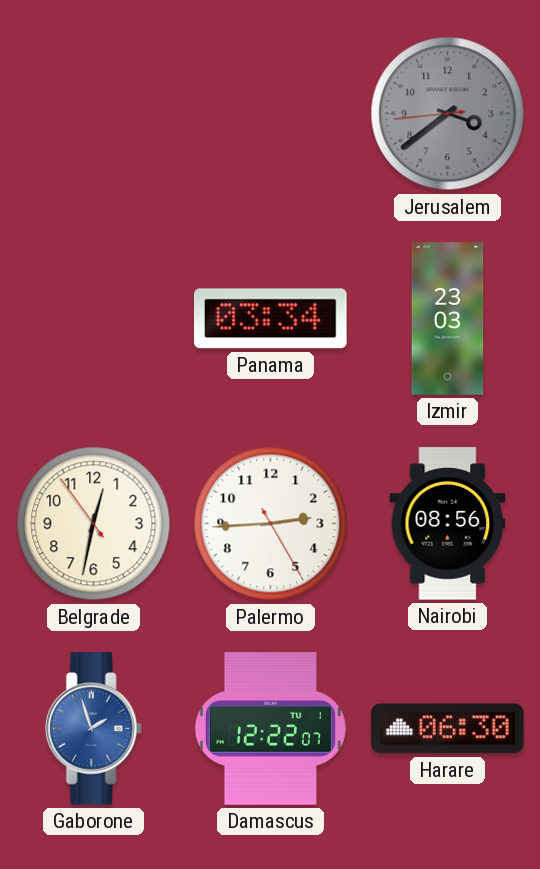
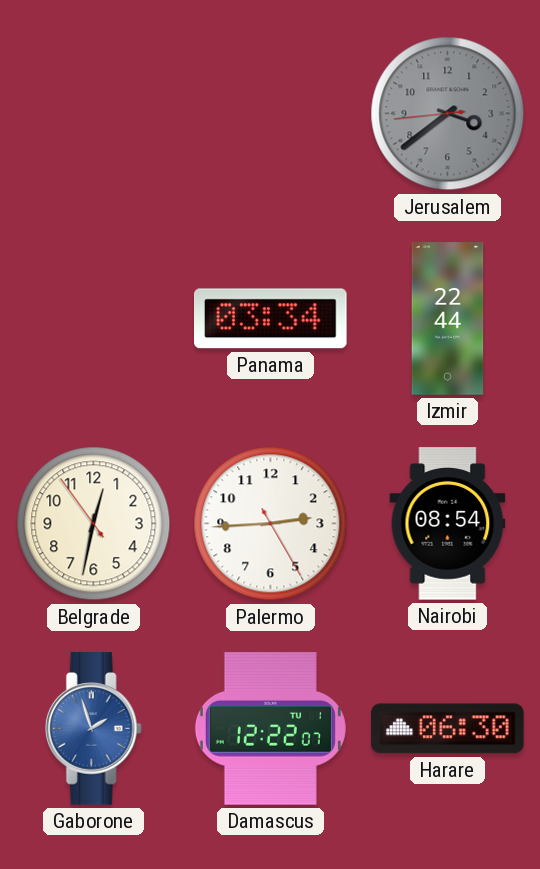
Izmir: 23:03 -> 22:44
Nairobi: 08:56 -> 08:54
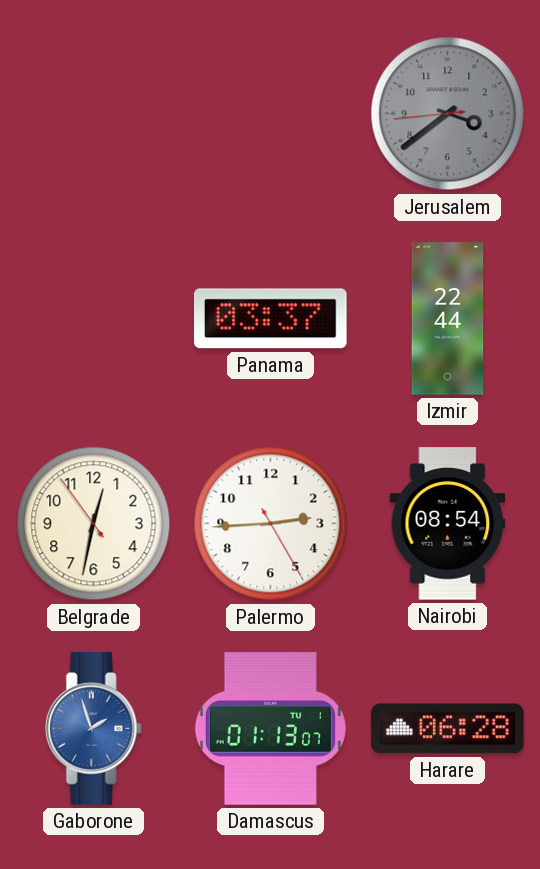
Panama: 03:34 -> 03:37
Damascus: 12:22 -> 01:13
Harare: 06:30 -> 06:28
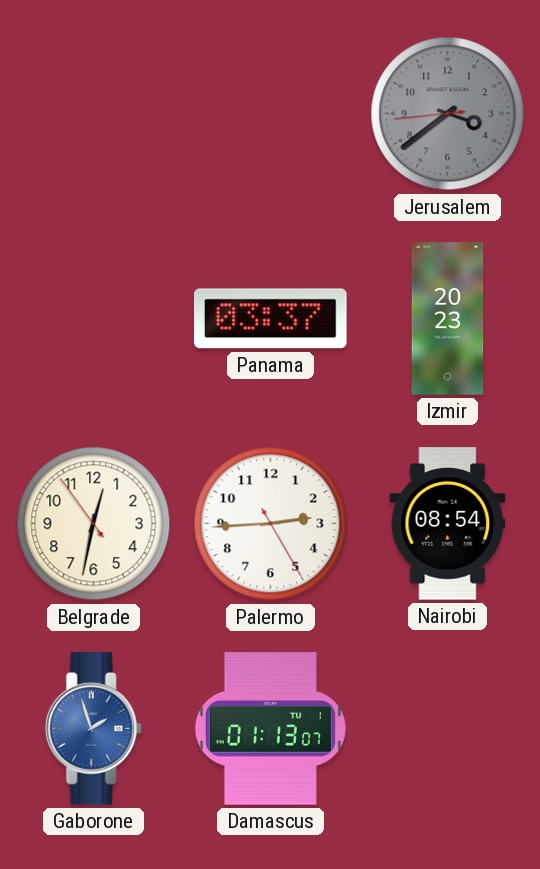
Izmir: 22:44 -> 20:23
Harare: 06:28 -> none
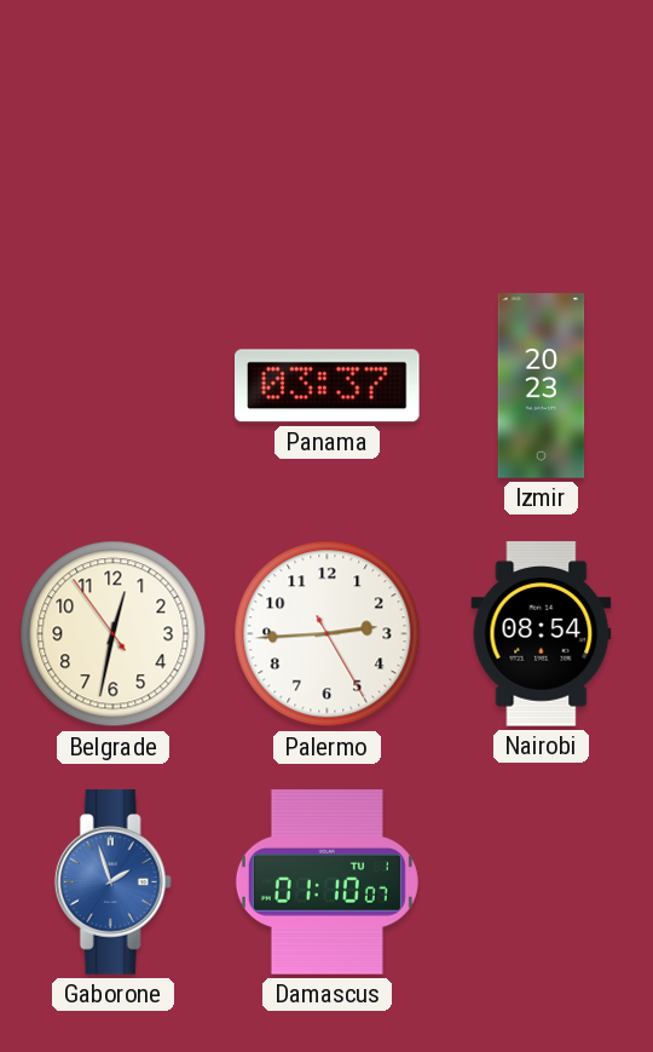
Jerusalem: 3:38 -> none
Damascus: 01:13 -> 01:10
